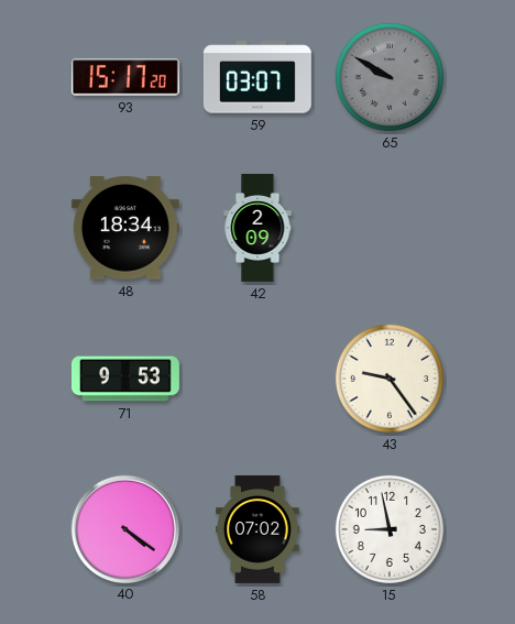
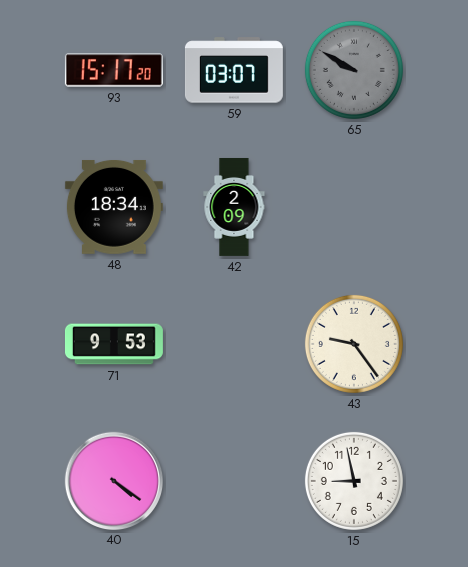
58: 07:02 -> none
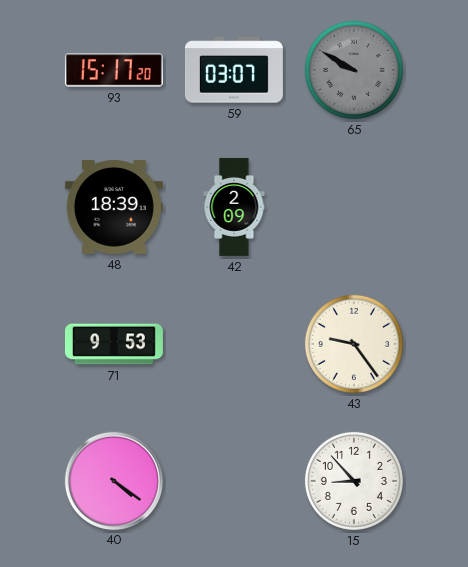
48: 18:34 -> 18:39
15: 8:58 -> 8:53
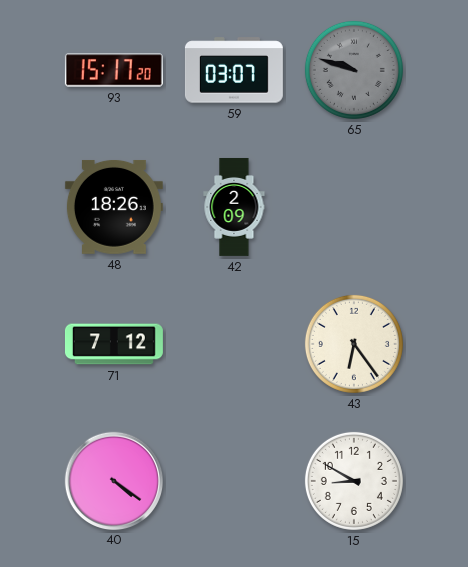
65: 9:50 -> 9:48
48: 18:39 -> 18:26
71: 9:53 -> 7:12
43: 9:24 -> 6:24
15: 8:53 -> 8:50
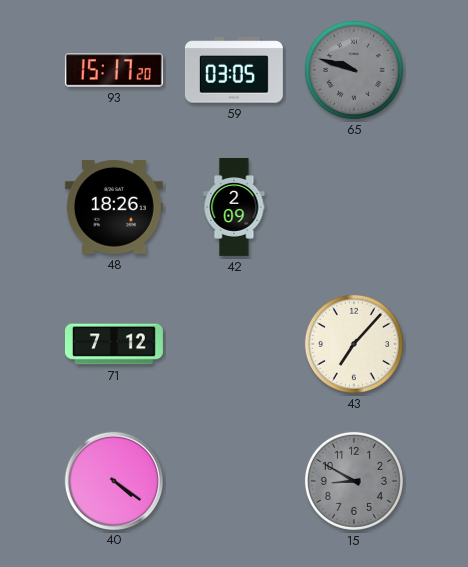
59: 03:07 -> 03:05
43: 6:24 -> 7:07
15 dial: white -> grey
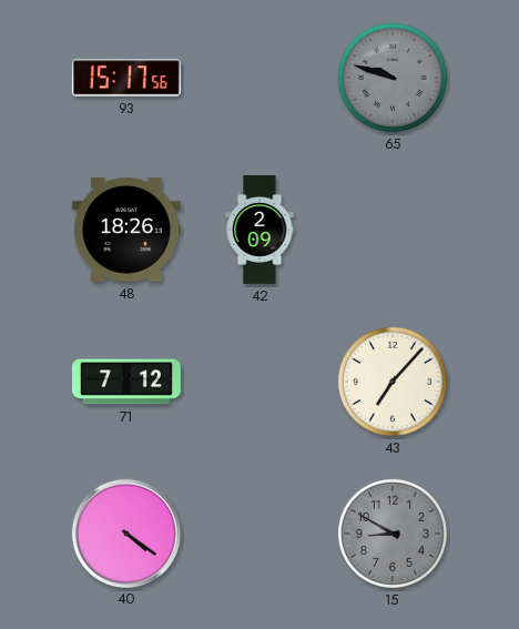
93: 15:17:20 -> 15:17:56
59: 03:05 -> none
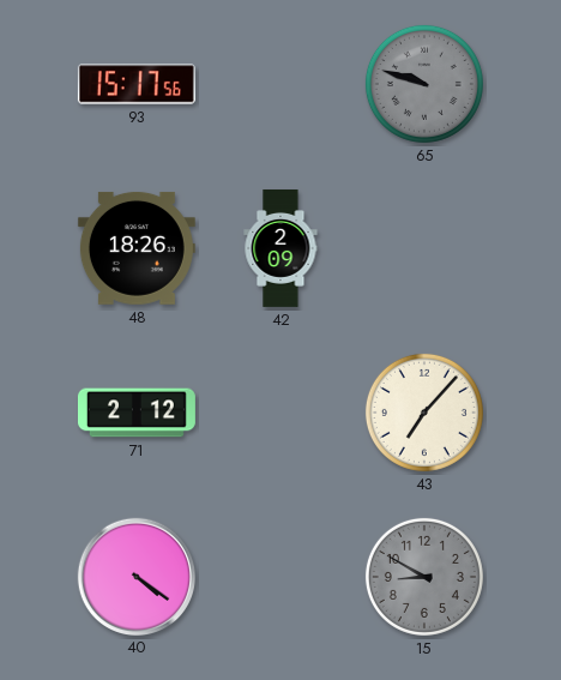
71: 7:12 -> 2:12
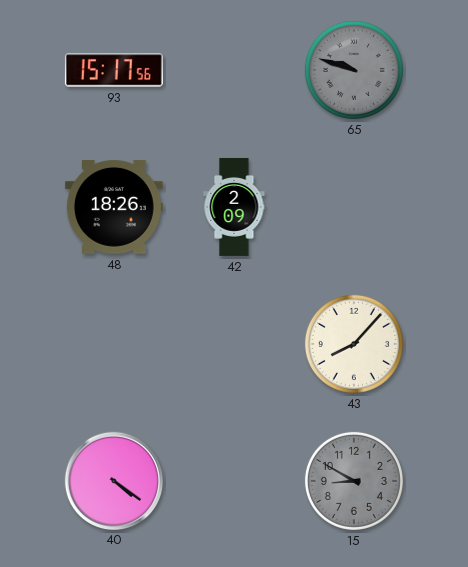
71: 2:12 -> none
43: 7:07 -> 8:07
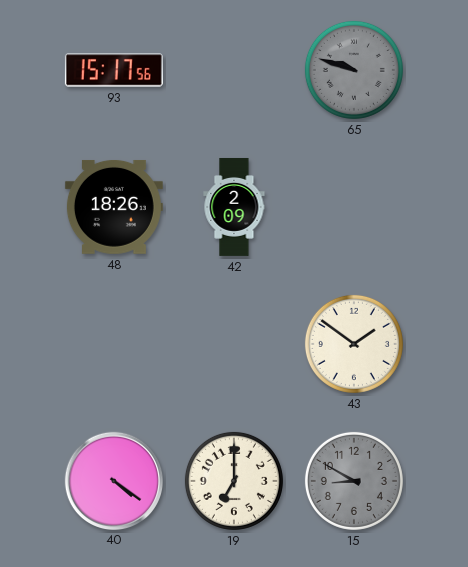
43: 8:07 -> 1:51
19: none -> 7:00
